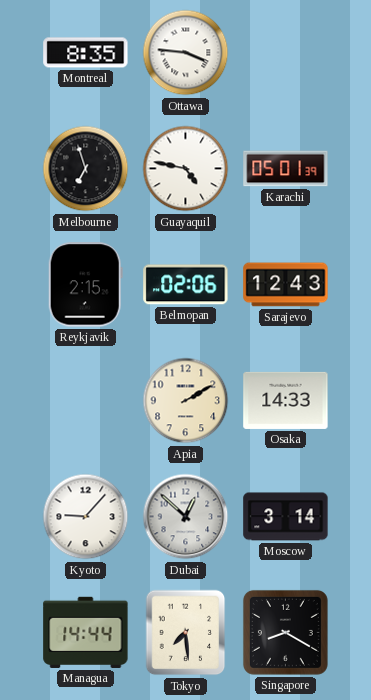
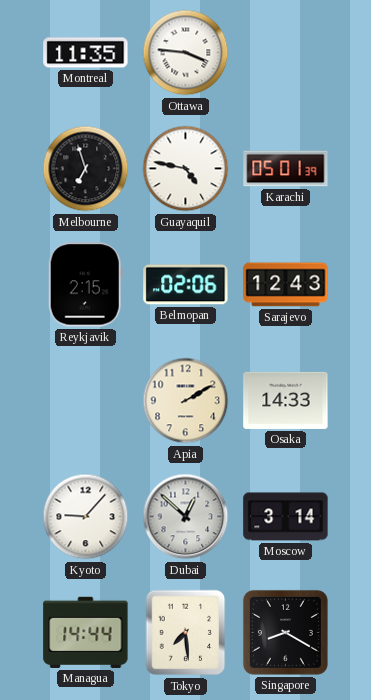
Montreal: 8:35 -> 11:35
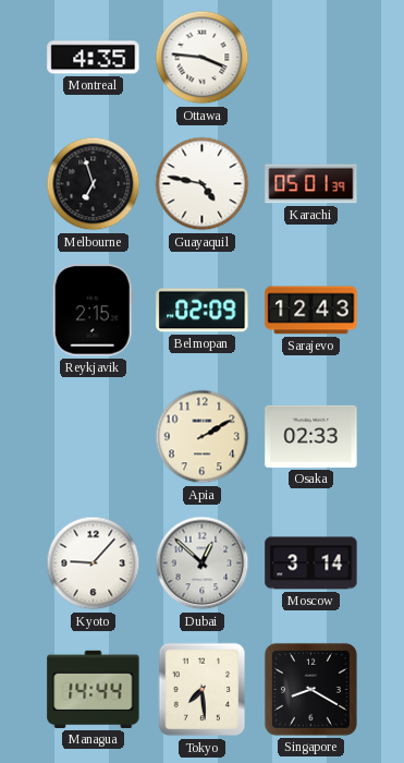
Montreal: 11:35 -> 4:35
Belmopan: 02:06 -> 02:09
Osaka: 14:33 -> 02:33
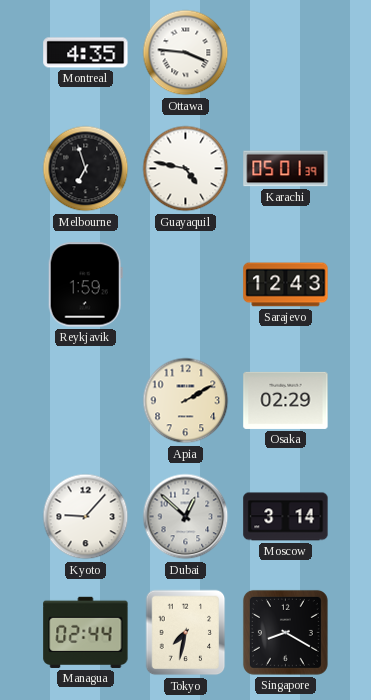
Reykjavik: 2:15 -> 1:59
Belmopan: 02:09 -> none
Osaka: 02:33 -> 02:29
Managua: 14:44 -> 02:44
Tokyo: 7:29 -> 7:32
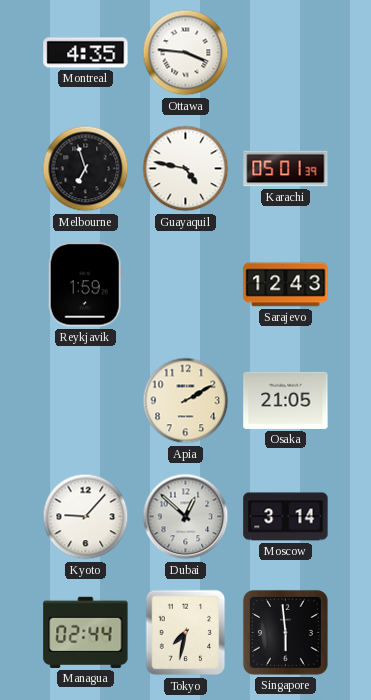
Osaka: 02:29 -> 21:05
Singapore: 8:20 -> 5:59
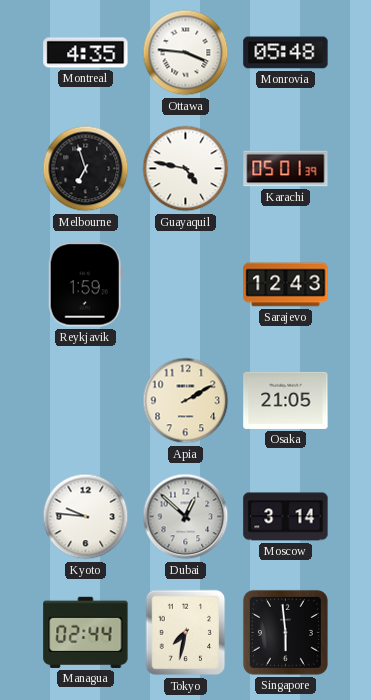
Monrovia: none -> 05:48
Kyoto: 9:07 -> 9:46
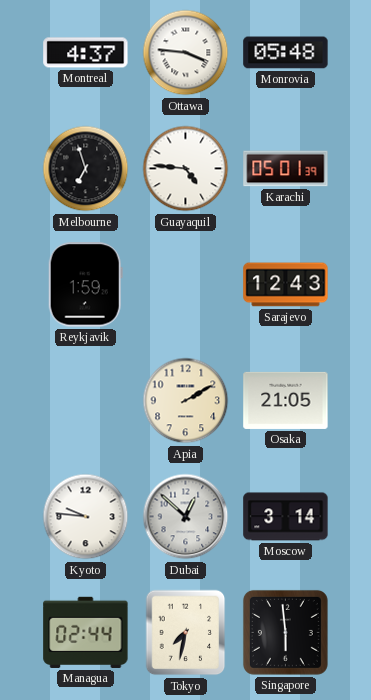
Montreal: 4:35 -> 4:37
Guayaquil: 4:47 -> 4:46
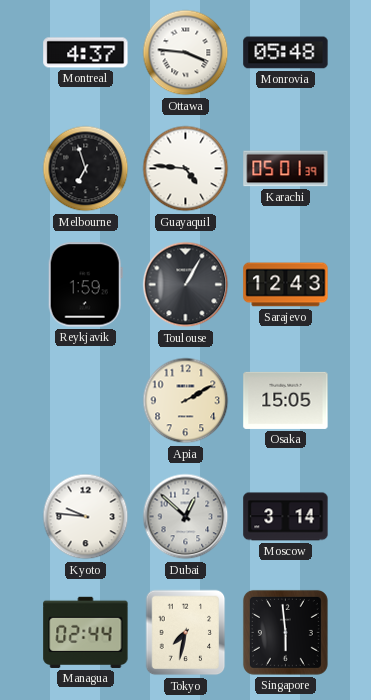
Toulouse: none -> 1:05
Osaka: 21:05 -> 15:05
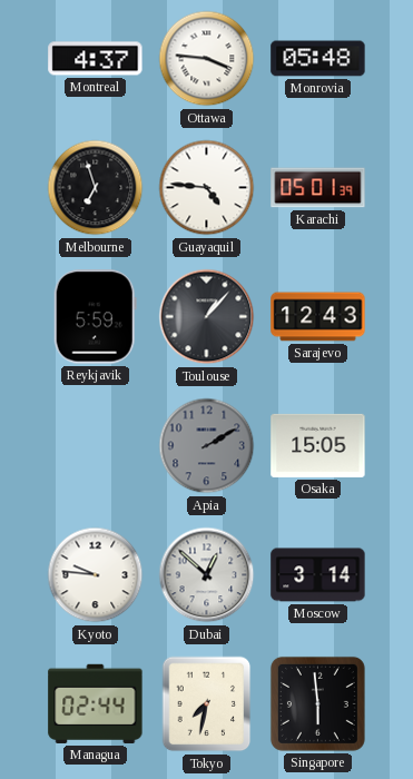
Reykjavik: 1:59 -> 5:59
Toulouse: 1:05 -> 1:07
Apia dial: cream -> grey
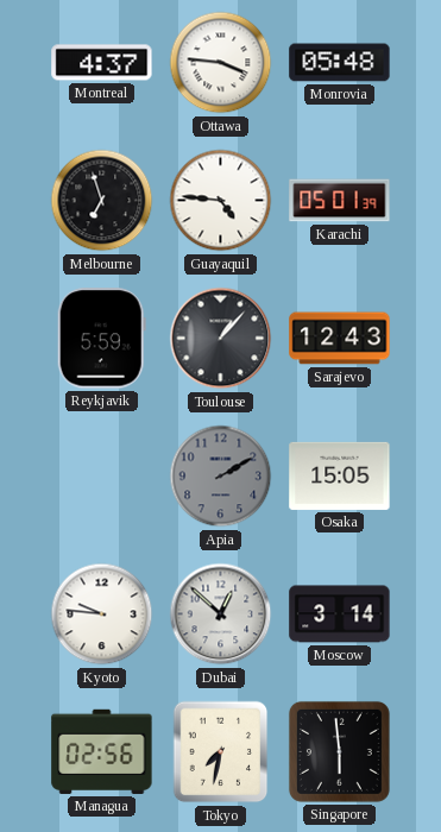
Managua: 02:44 -> 02:56
